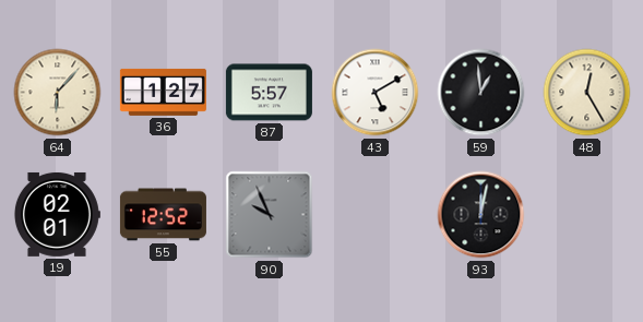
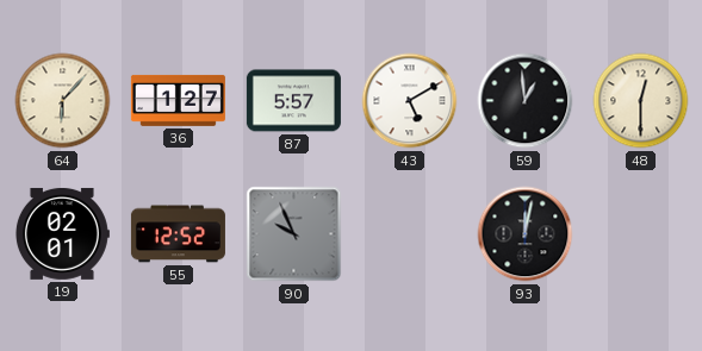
48: 12:25 -> 12:30
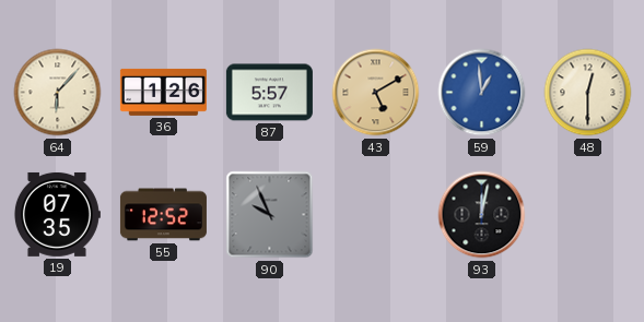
36: 1:27 -> 1:26
43 dial: white -> champagne
59 dial: black -> blue
19: 02:01 -> 07:35
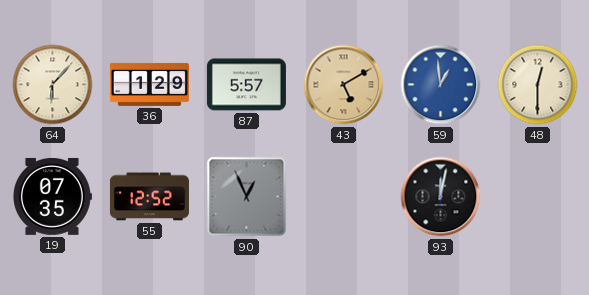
36: 1:26 -> 1:29
90: 9:56 -> 12:56
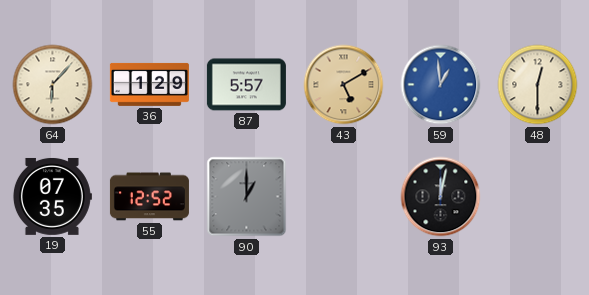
90: 12:56 -> 1:00
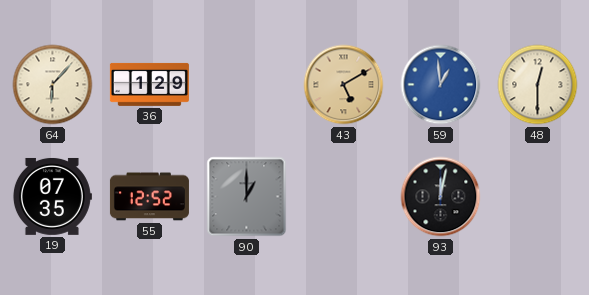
87: 5:57 -> none
